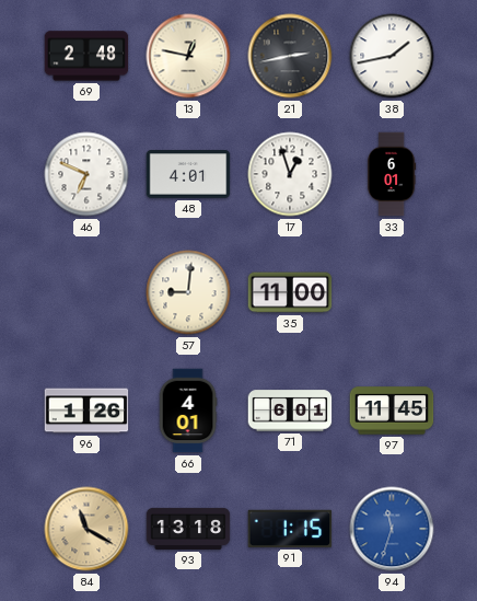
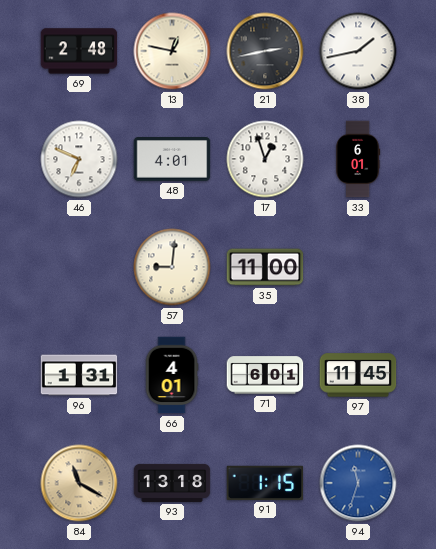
96: 1:26 -> 1:31
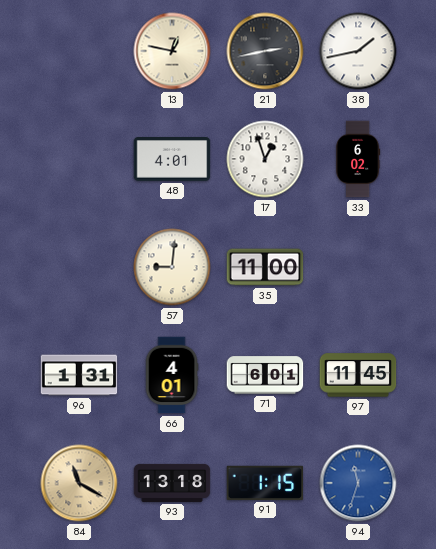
69: 2:48 -> none
46: 6:49 -> none
33: 6:01 -> 6:02
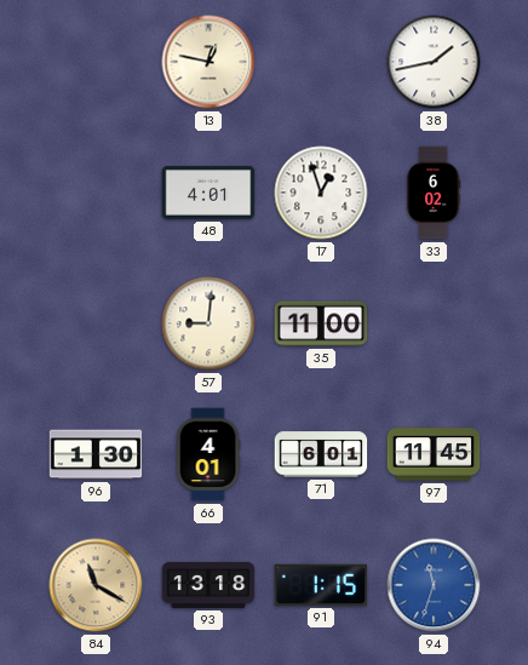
21: 2:43 -> none
96: 1:31 -> 1:30
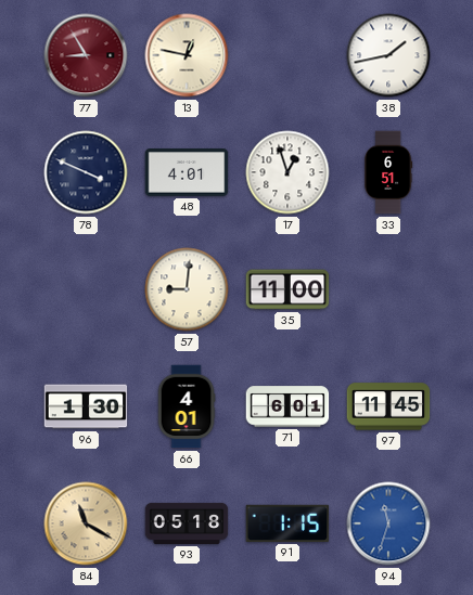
77: none -> 8:55
78: none -> 3:49
33: 6:02 -> 6:51
93: 13:18 -> 05:18
